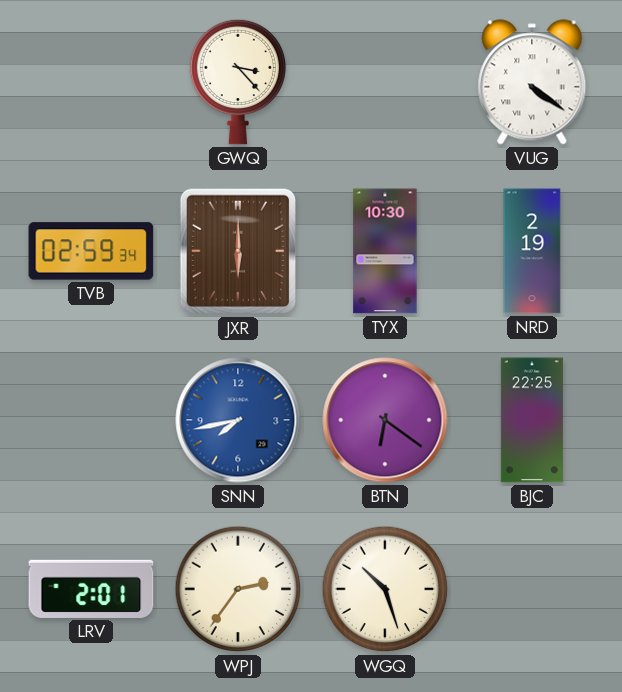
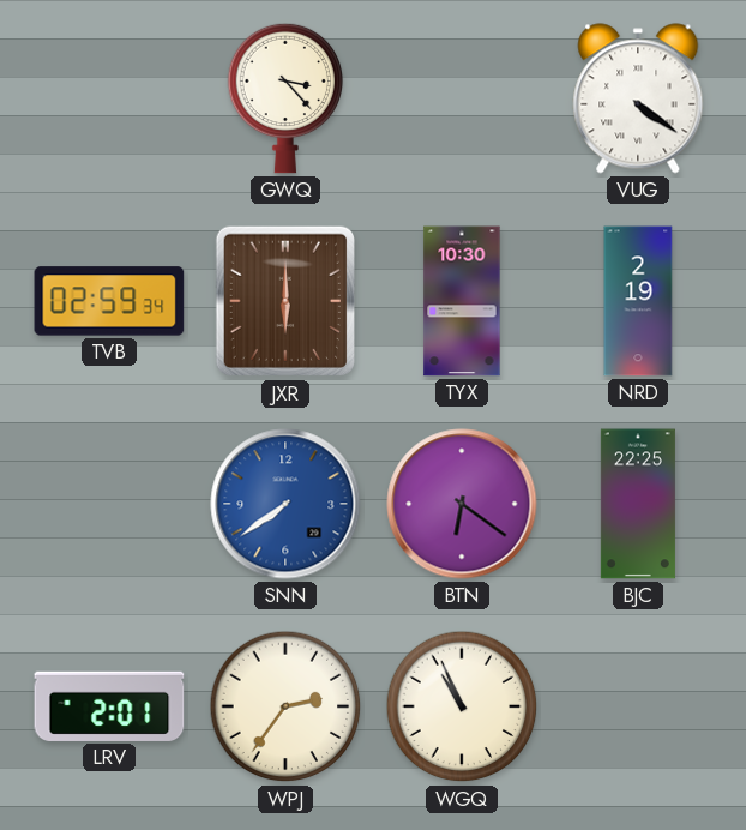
SNN: 7:43 -> 7:39
WGQ: 10:27 -> 10:56
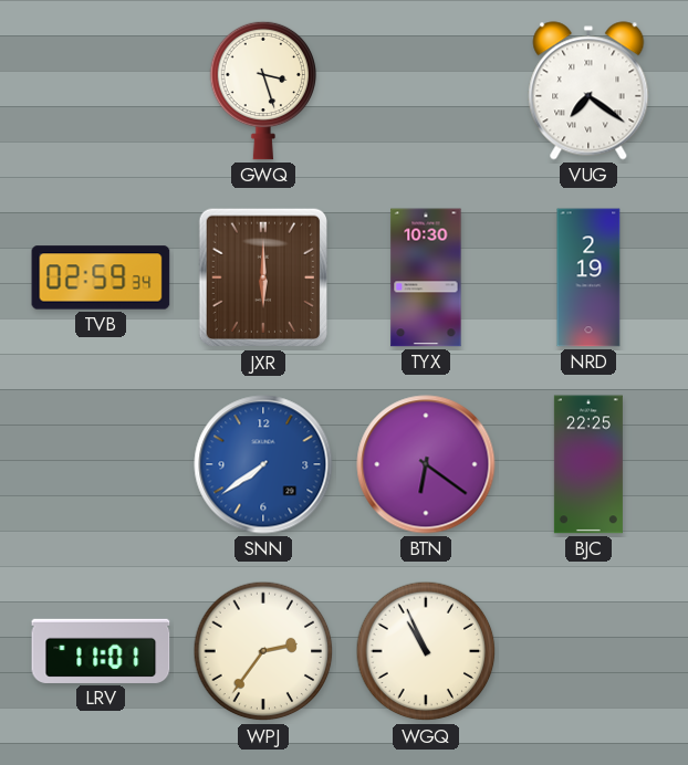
GWQ: 3:23 -> 3:27
VUG: 4:21 -> 7:21
LRV: 2:01 -> 11:01
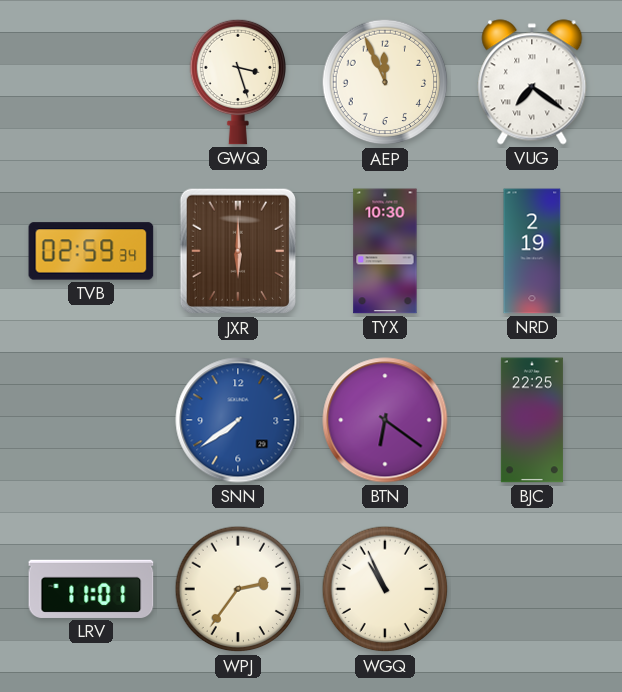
AEP: none -> 11:56
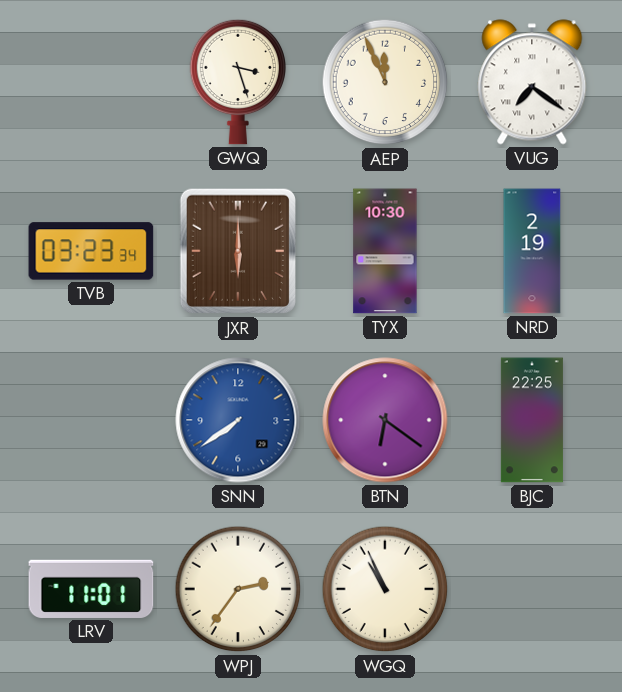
TVB: 02:59 -> 03:23
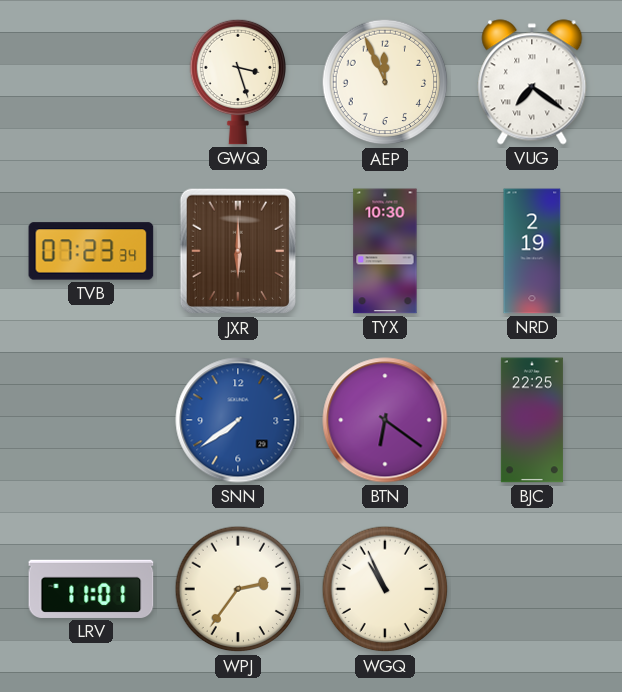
TVB: 03:23 -> 07:23
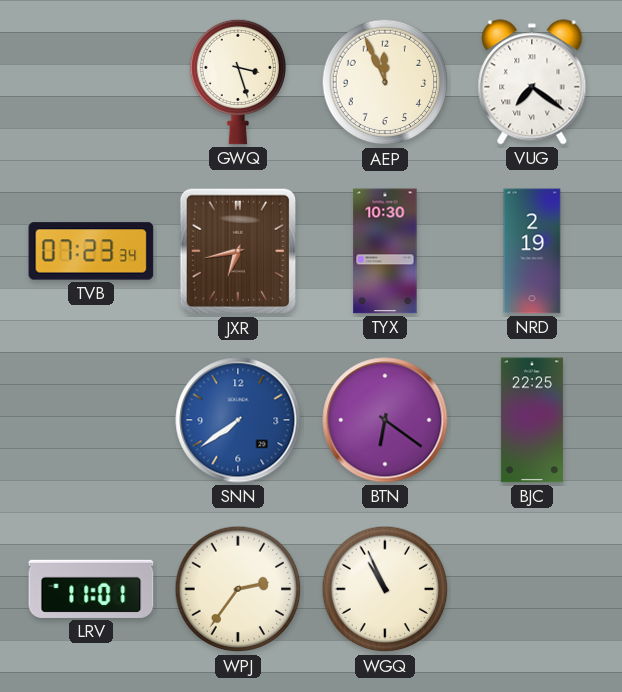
JXR: 6:00 -> 6:43
